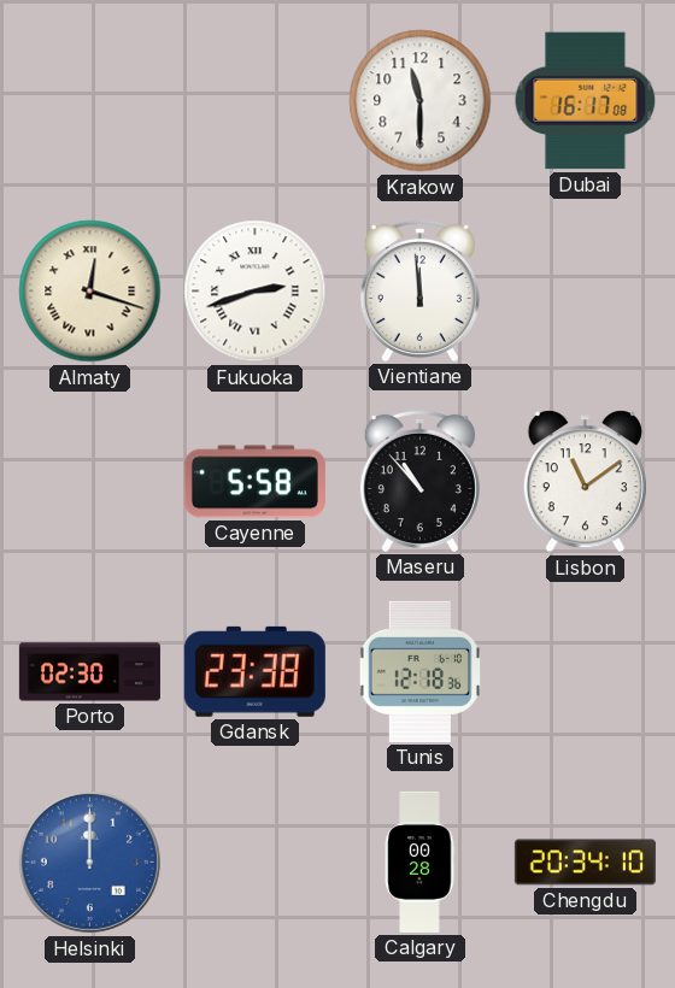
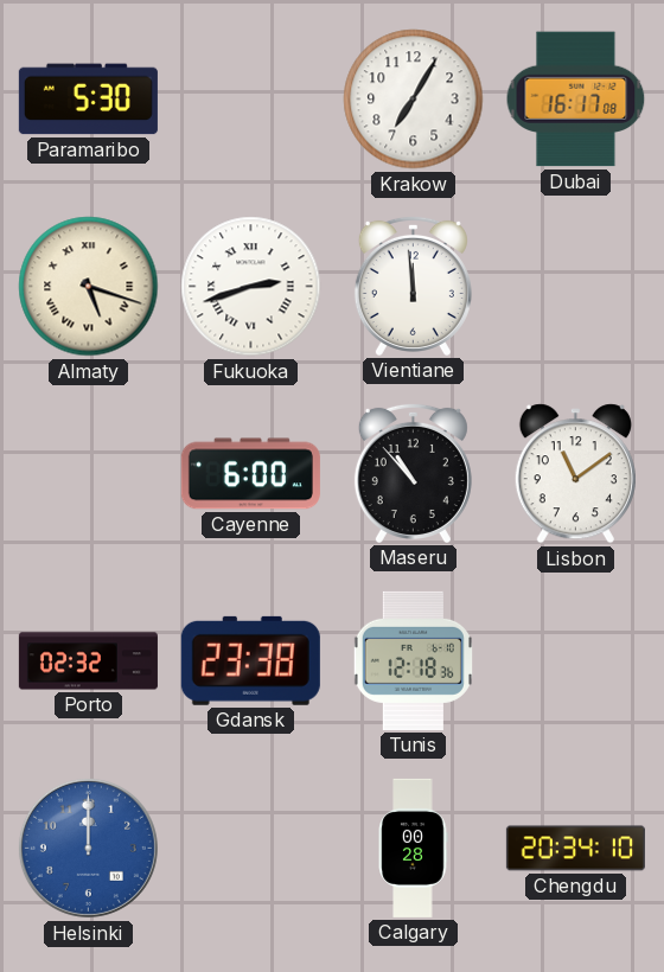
Paramaribo: none -> 5:30
Krakow: 11:30 -> 7:05
Almaty: 12:18 -> 5:18
Cayenne: 5:58 -> 6:00
Porto: 02:30 -> 02:32
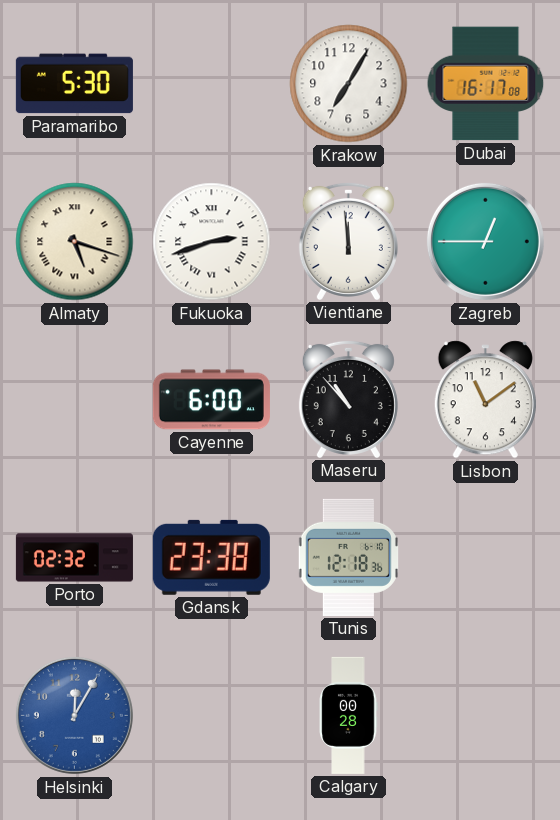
Zagreb: none -> 12:45
Helsinki: 12:00 -> 12:05
Chengdu: 20:34 -> none
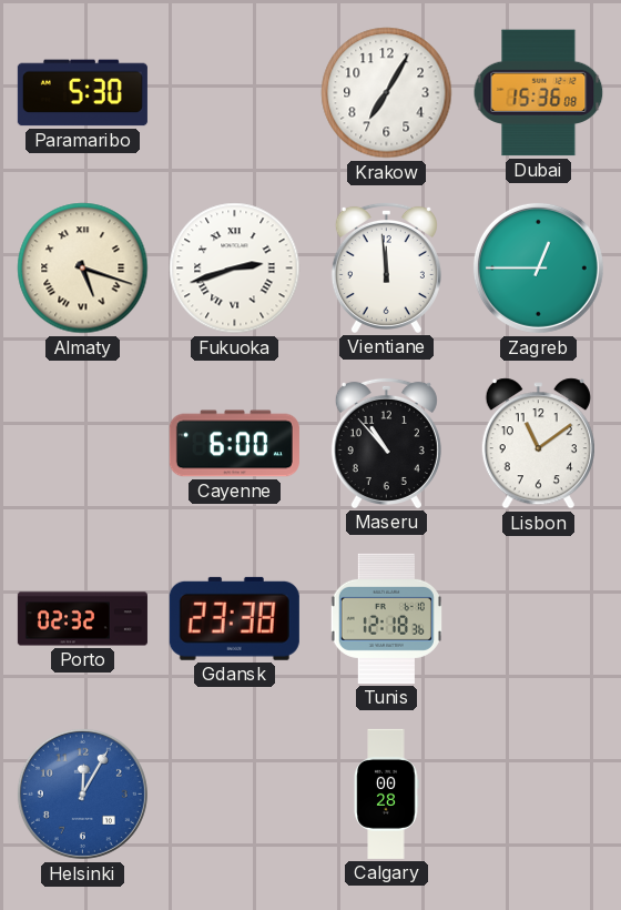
Dubai: 16:17 -> 15:36
